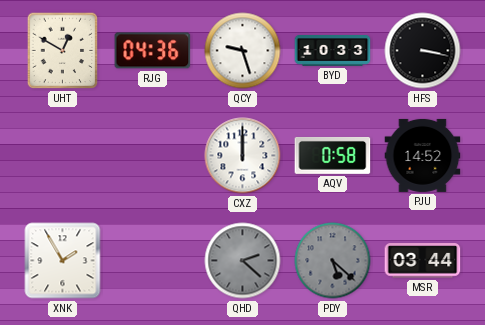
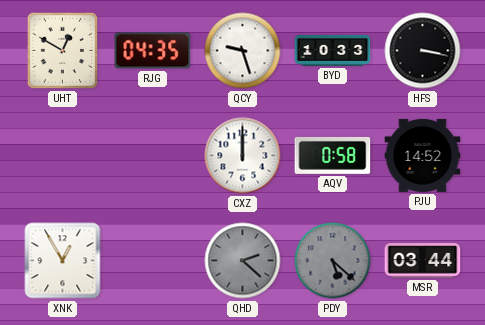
RJG: 04:36 -> 04:35
XNK: 1:55 -> 12:55
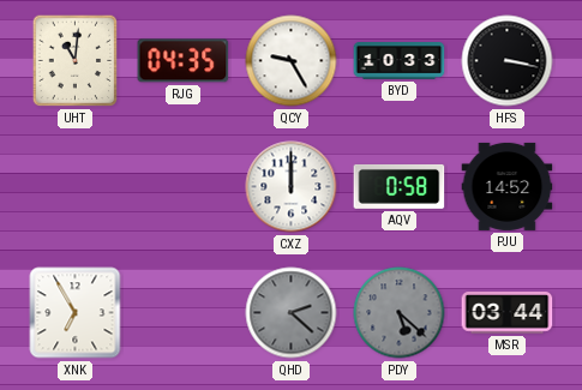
UHT: 12:50 -> 11:01
QCY: 9:27 -> 9:25
XNK: 12:55 -> 6:55
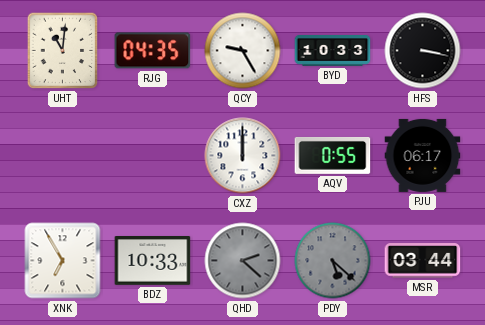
AQV: 0:58 -> 0:55
PJU: 14:52 -> 06:17
BDZ: none -> 10:33
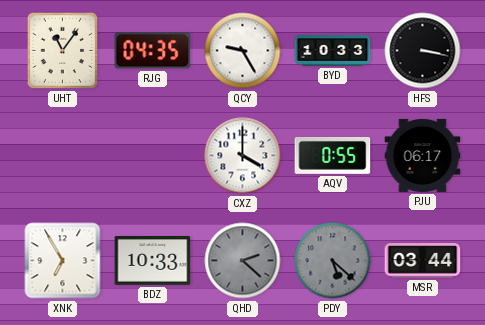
UHT: 11:01 -> 11:06
CXZ: 12:00 -> 4:00
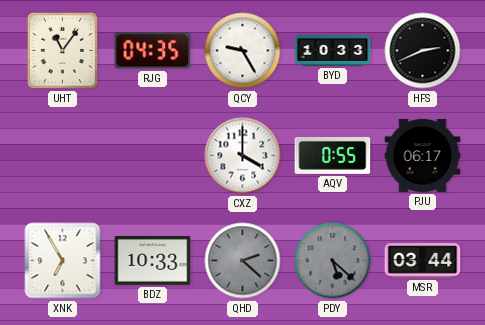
HFS: 3:17 -> 2:41
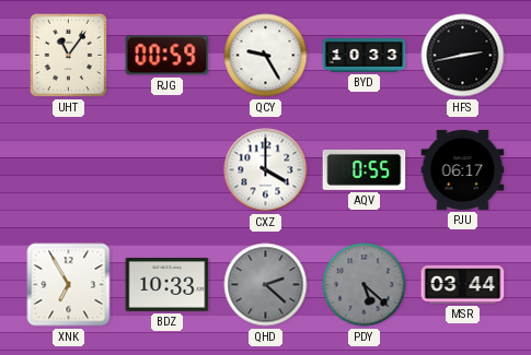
RJG: 04:35 -> 00:59
HFS: 2:41 -> 2:43
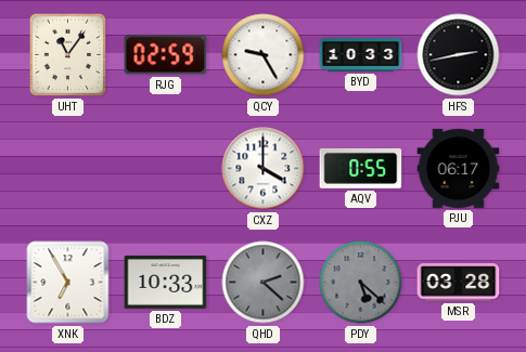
RJG: 00:59 -> 02:59
MSR: 03:44 -> 03:28
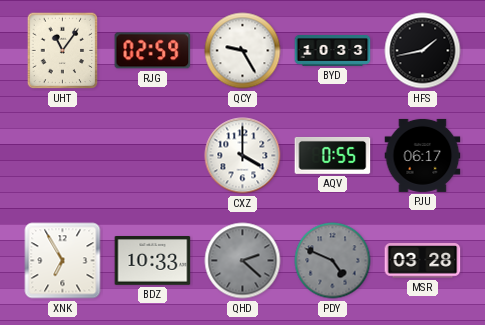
HFS: 2:43 -> 1:43
PDY: 5:22 -> 4:49
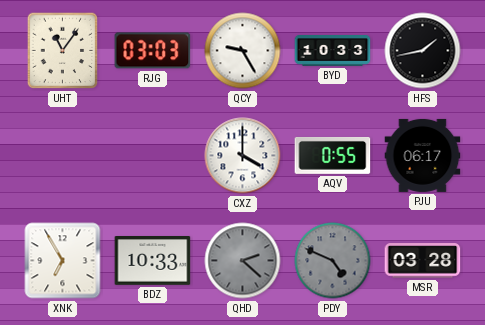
RJG: 02:59 -> 03:03
